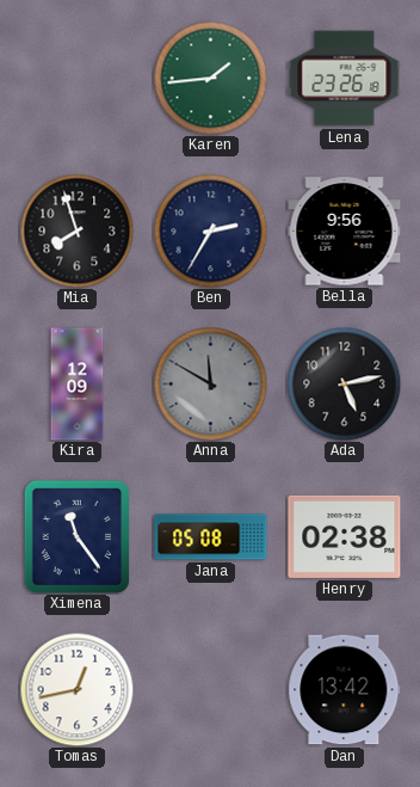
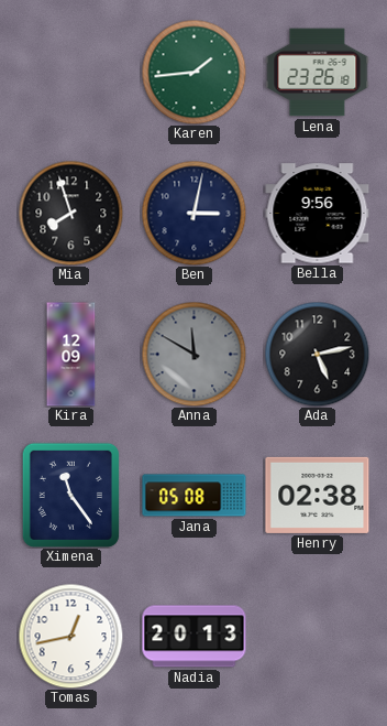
Ben: 2:35 -> 3:02
Nadia: none -> 20:13
Dan: 13:42 -> none
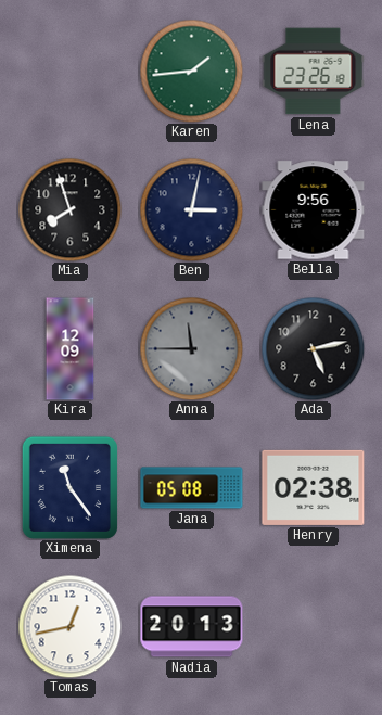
Anna: 11:50 -> 11:45
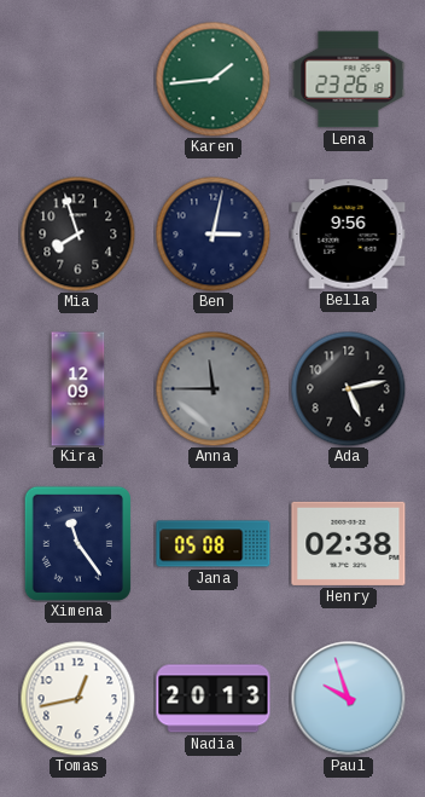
Paul: none -> 9:57
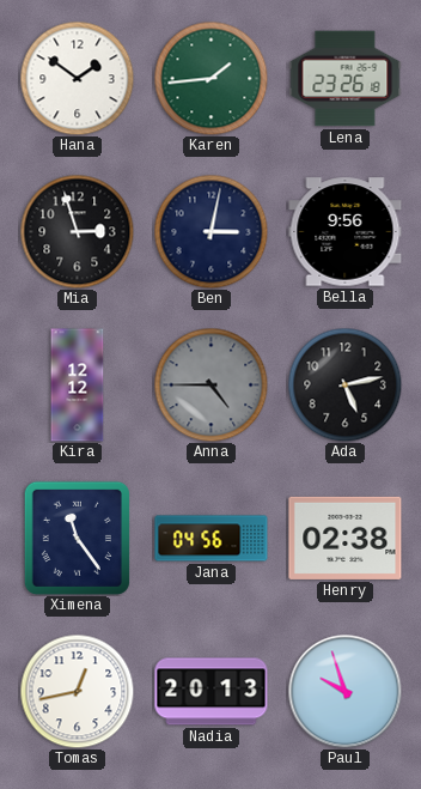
Hana: none -> 1:51
Mia: 7:57 -> 2:57
Kira: 12:09 -> 12:12
Anna: 11:45 -> 4:45
Jana: 05:08 -> 04:56
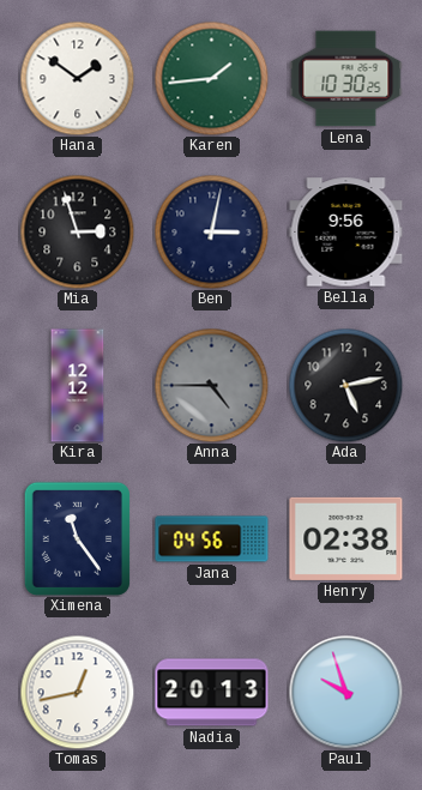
Lena: 23:26 -> 10:30
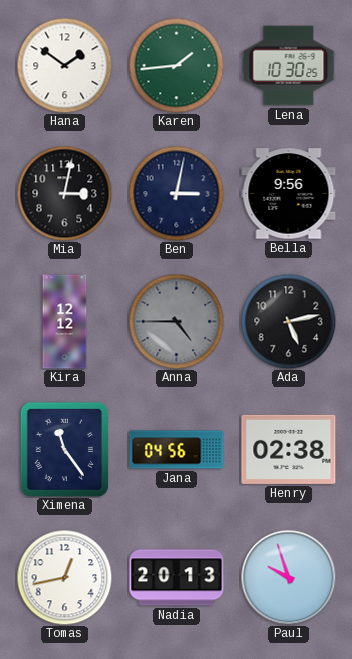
Mia: 2:57 -> 3:02
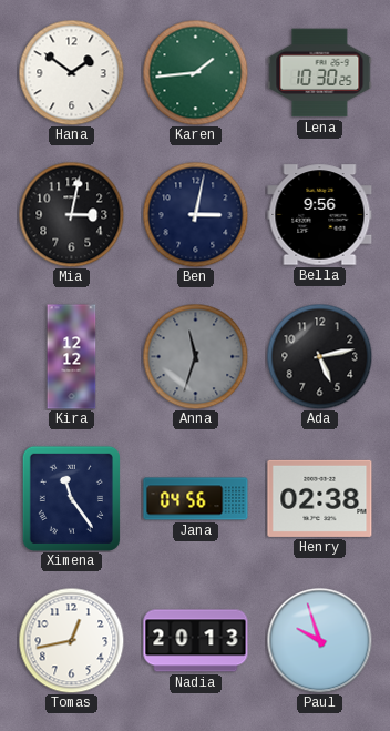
Anna: 4:45 -> 11:33
